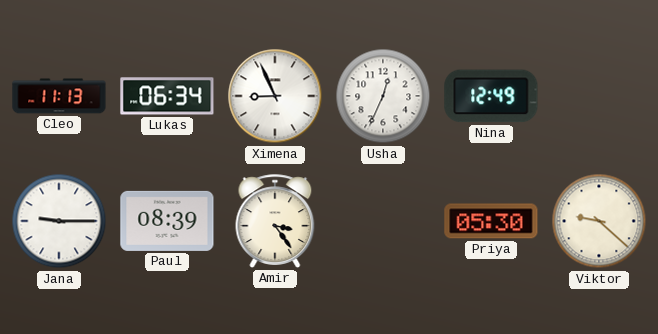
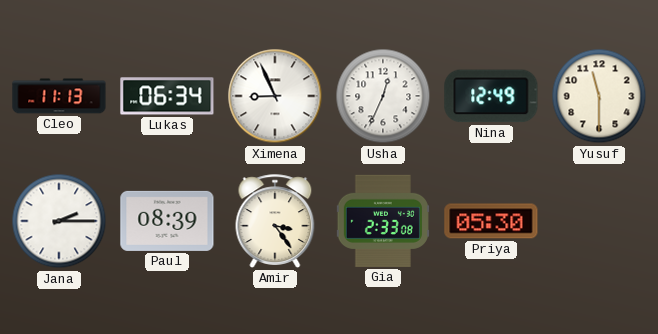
Yusuf: none -> 11:30
Jana: 9:15 -> 2:15
Gia: none -> 2:33
Viktor: 9:22 -> none
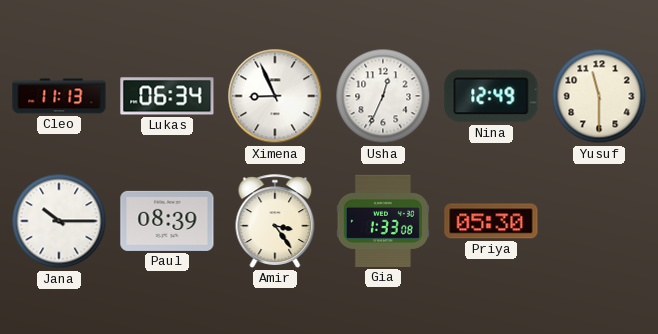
Jana: 2:15 -> 10:15
Gia: 2:33 -> 1:33
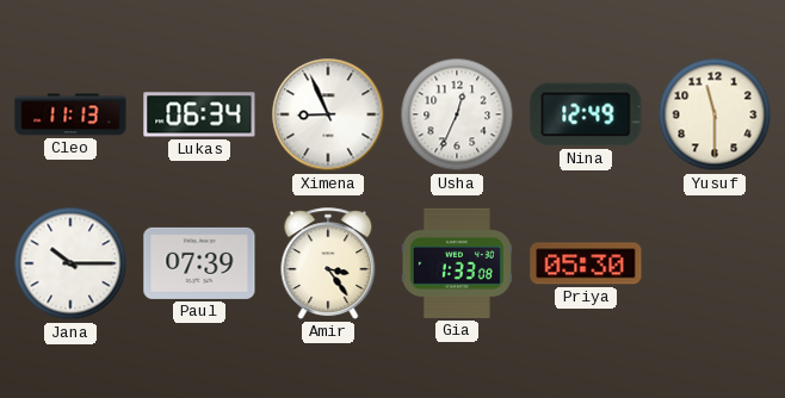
Paul: 08:39 -> 07:39
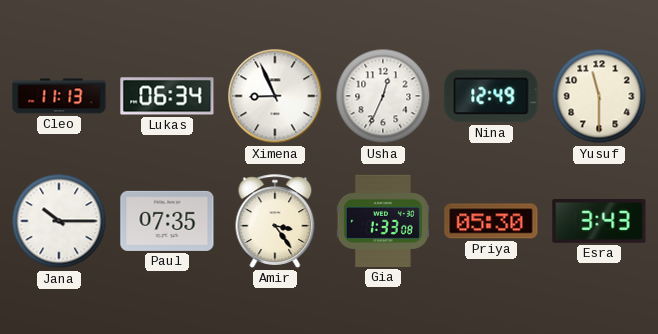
Paul: 07:39 -> 07:35
Esra: none -> 3:43
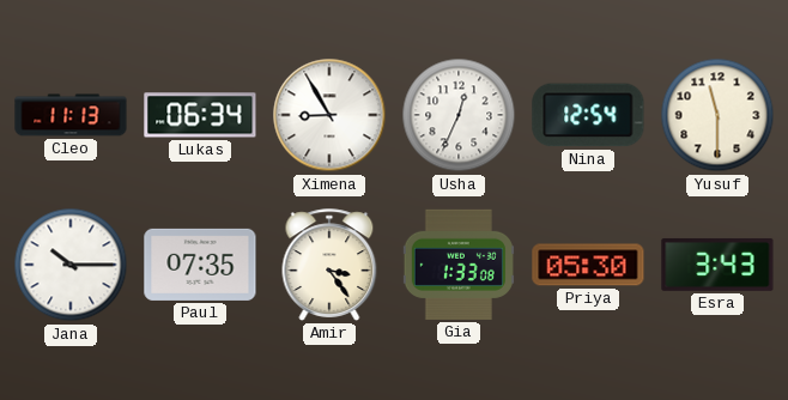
Ximena: 8:56 -> 8:55
Nina: 12:49 -> 12:54
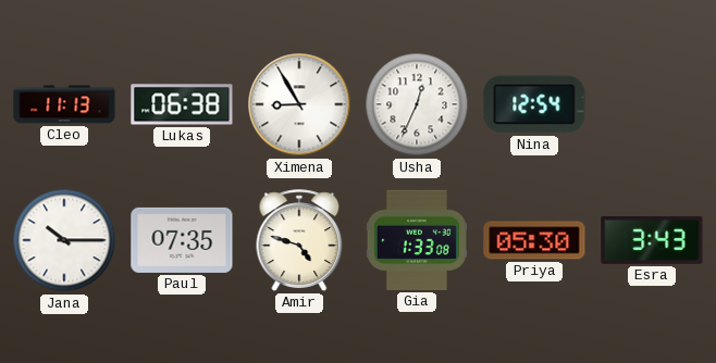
Lukas: 06:34 -> 06:38
Yusuf: 11:30 -> none
Amir: 3:24 -> 4:48
